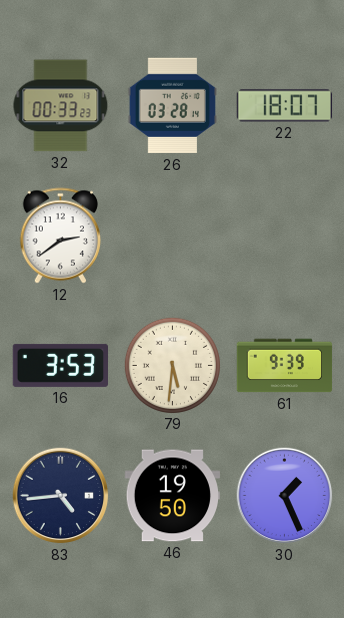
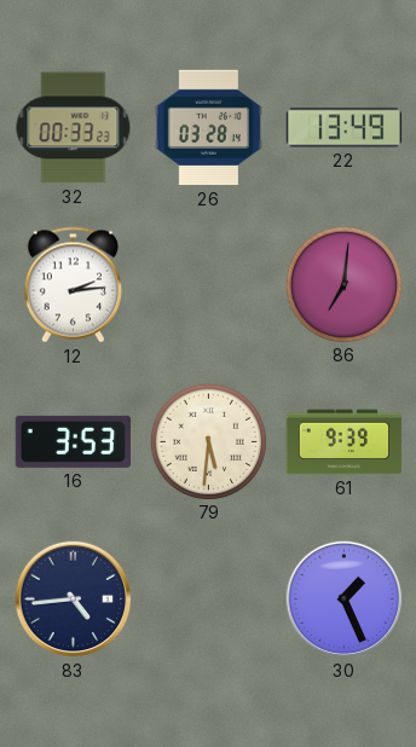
22: 18:07 -> 13:49
12: 2:39 -> 2:14
86: none -> 7:01
46: 19:50 -> none
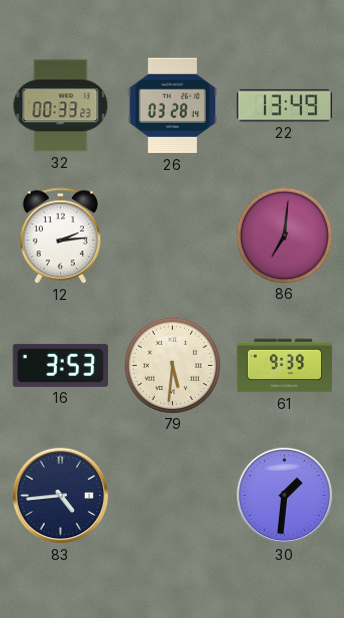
30: 1:26 -> 1:31
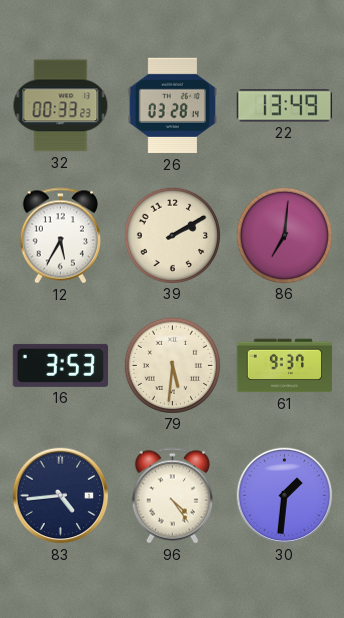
12: 2:14 -> 5:35
39: none -> 2:10
61: 9:39 -> 9:37
96: none -> 4:24
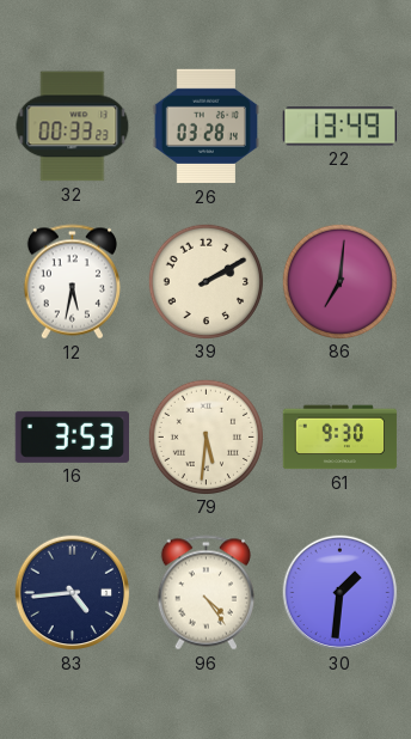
12: 5:35 -> 5:32
61: 9:37 -> 9:30
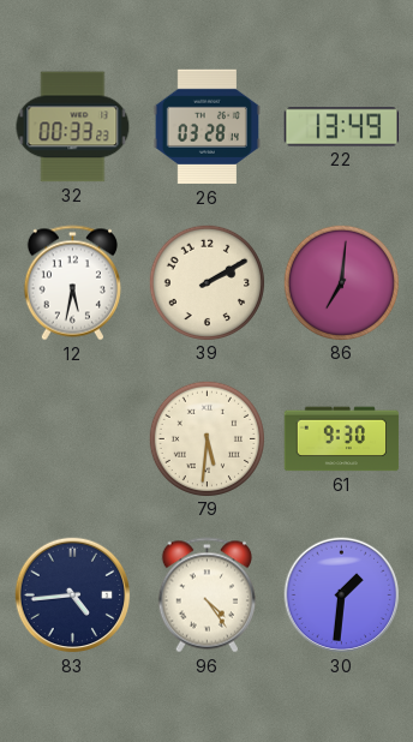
16: 3:53 -> none
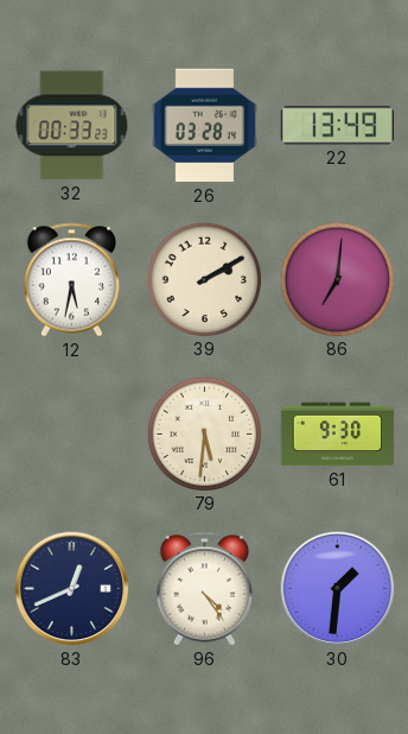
83: 4:44 -> 12:41
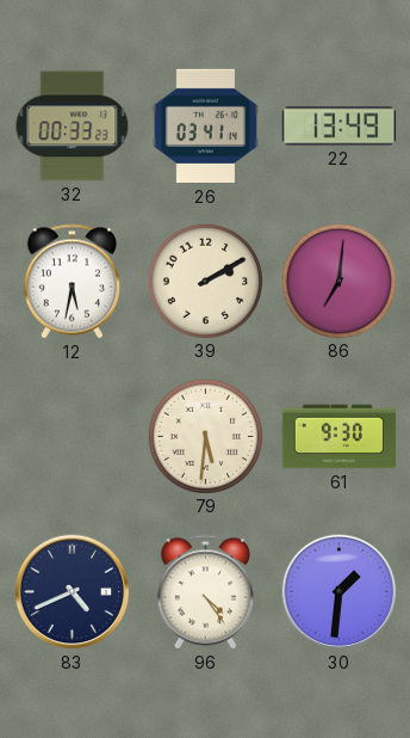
26: 03:28 -> 03:41
83: 12:41 -> 4:41
